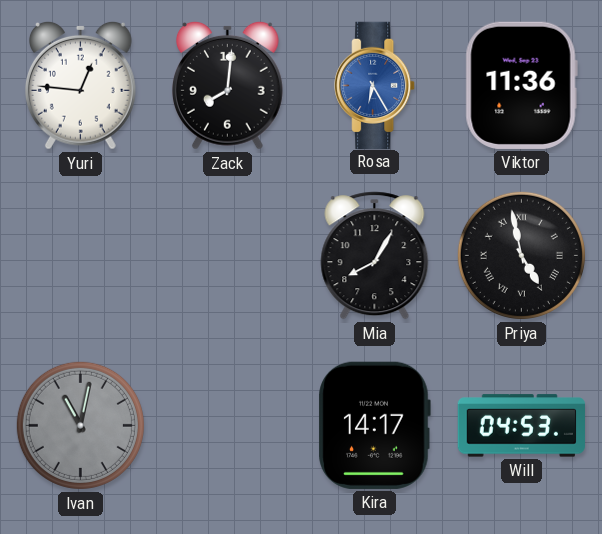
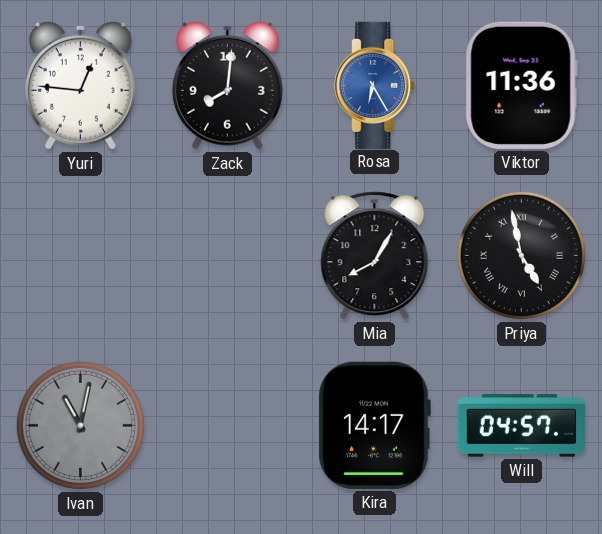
Will: 04:53 -> 04:57
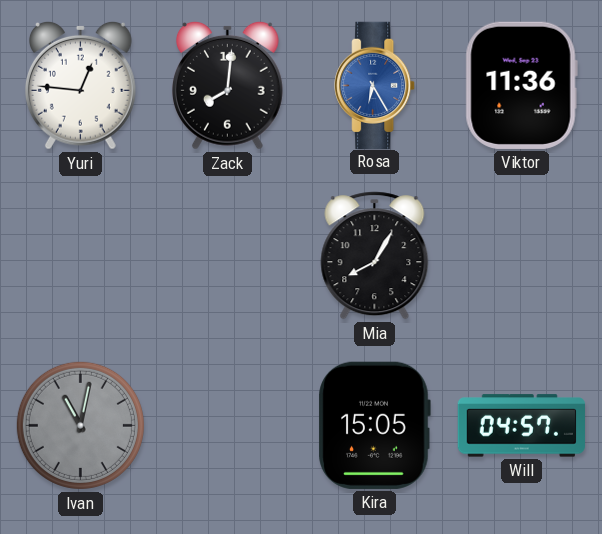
Priya: 4:58 -> none
Kira: 14:17 -> 15:05
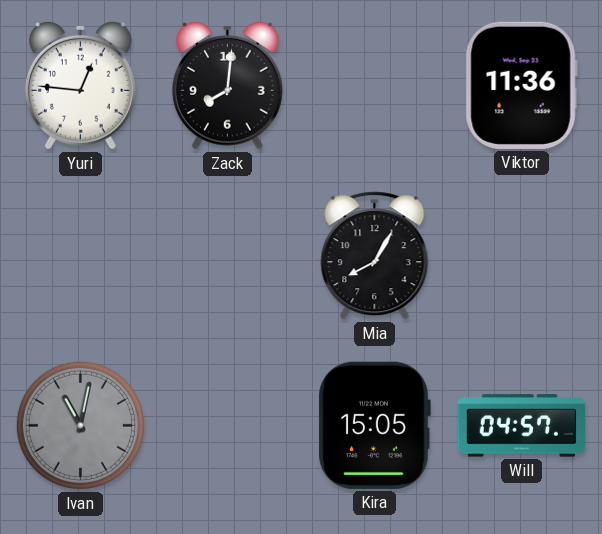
Rosa: 6:25 -> none
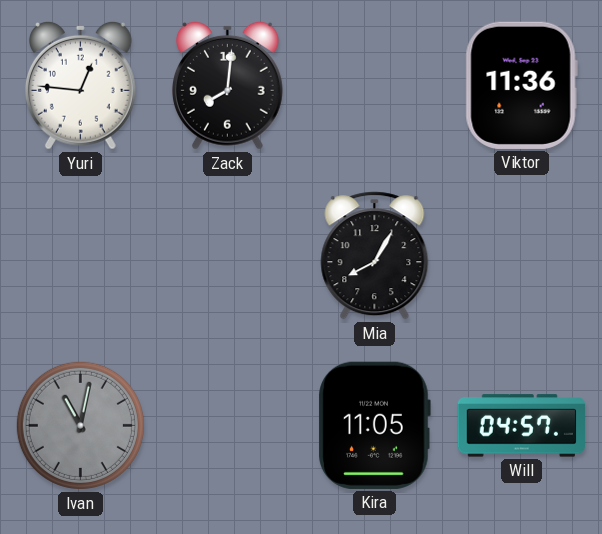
Kira: 15:05 -> 11:05
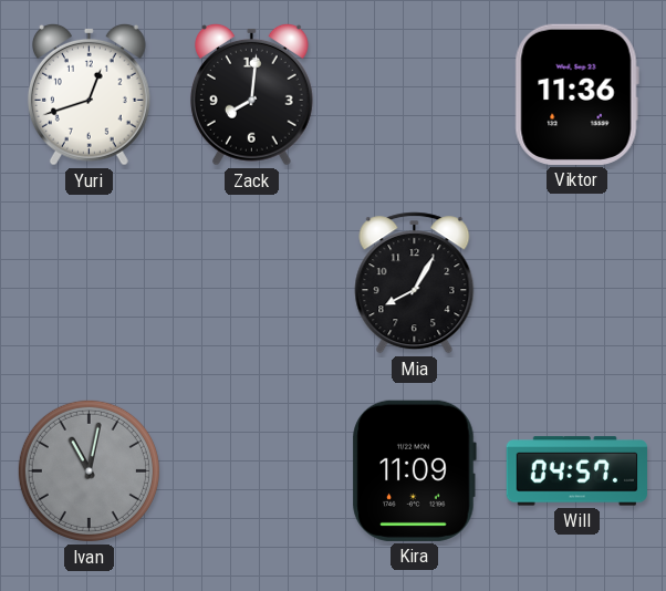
Yuri: 12:46 -> 12:42
Kira: 11:05 -> 11:09
